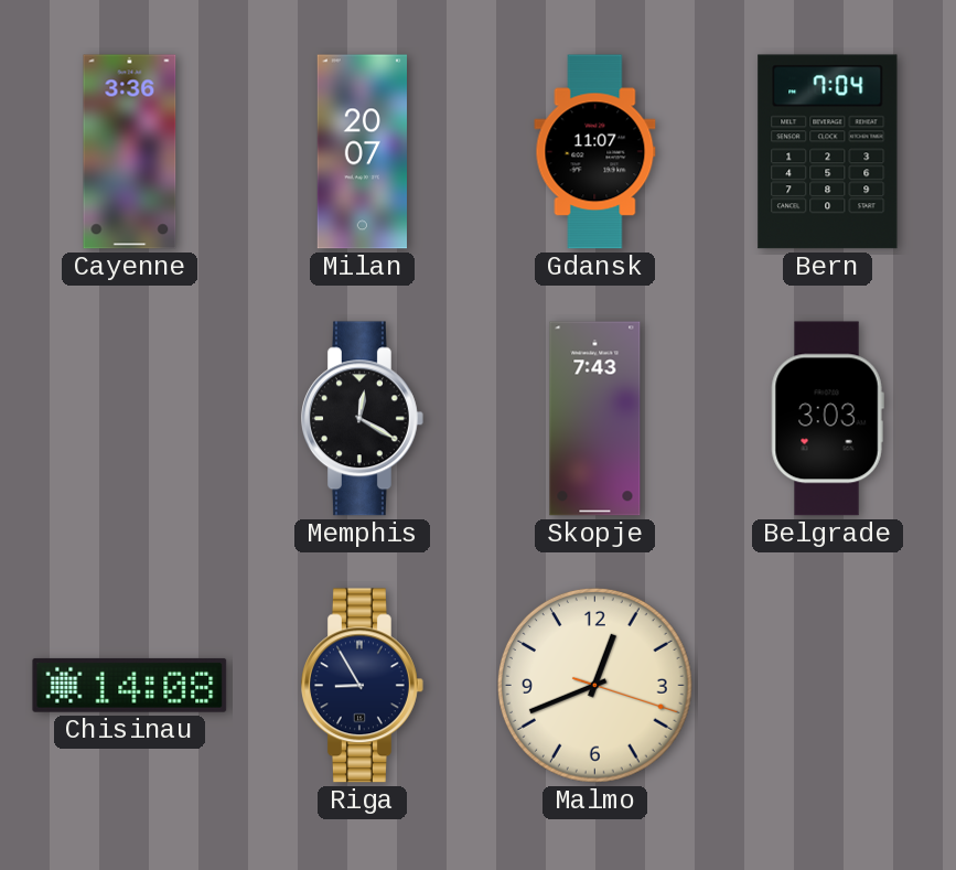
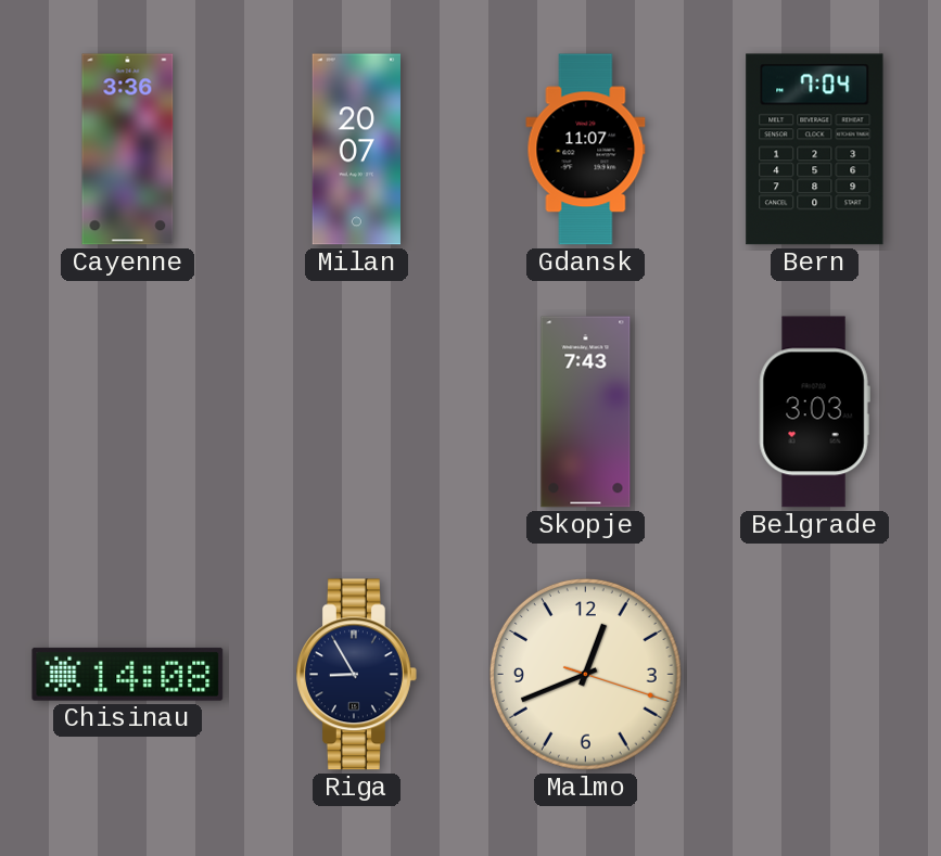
Memphis: 12:20 -> none
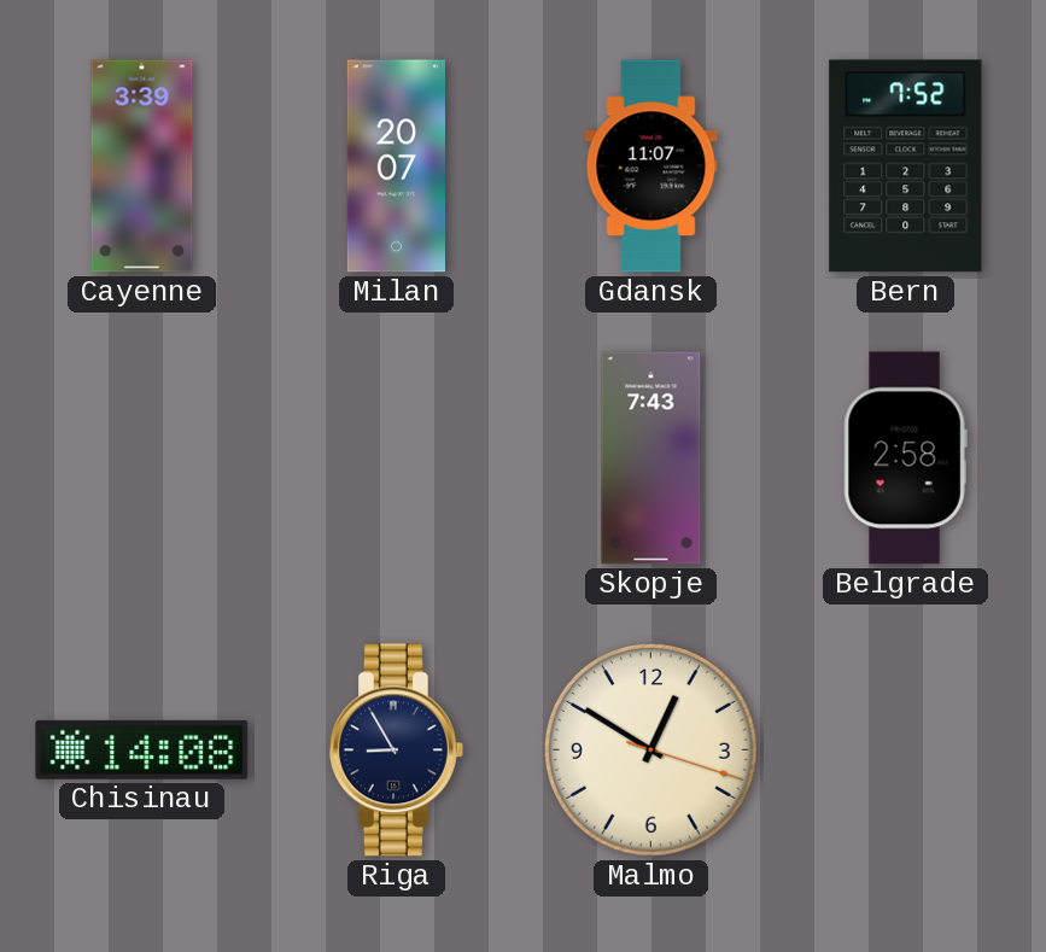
Cayenne: 3:36 -> 3:39
Bern: 7:04 -> 7:52
Belgrade: 3:03 -> 2:58
Malmo: 12:41 -> 12:50
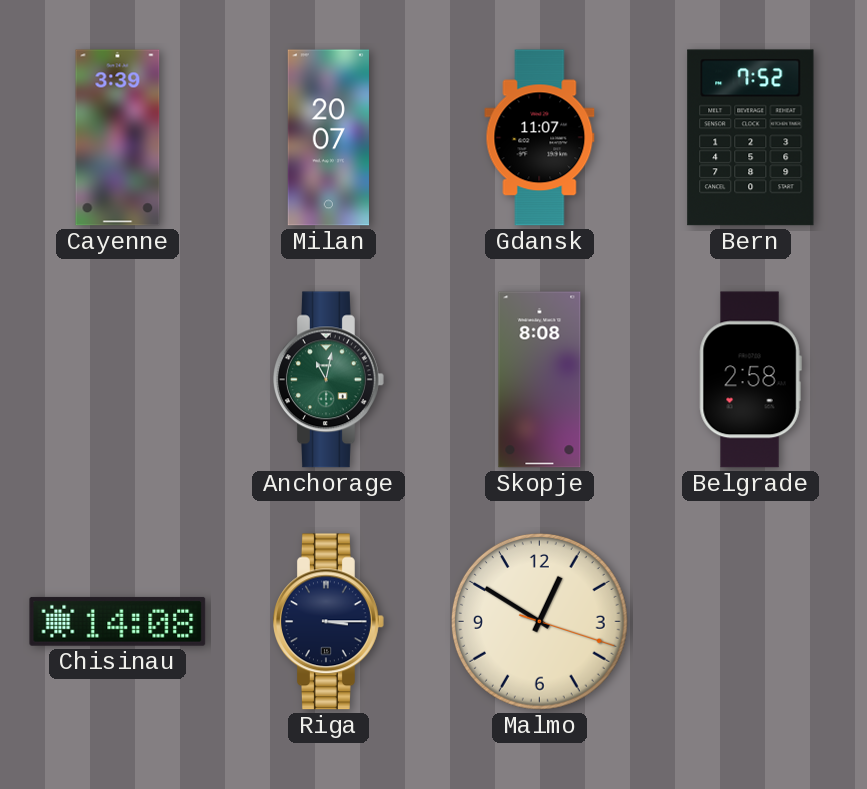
Anchorage: none -> 11:02
Skopje: 7:43 -> 8:08
Riga: 8:55 -> 3:15
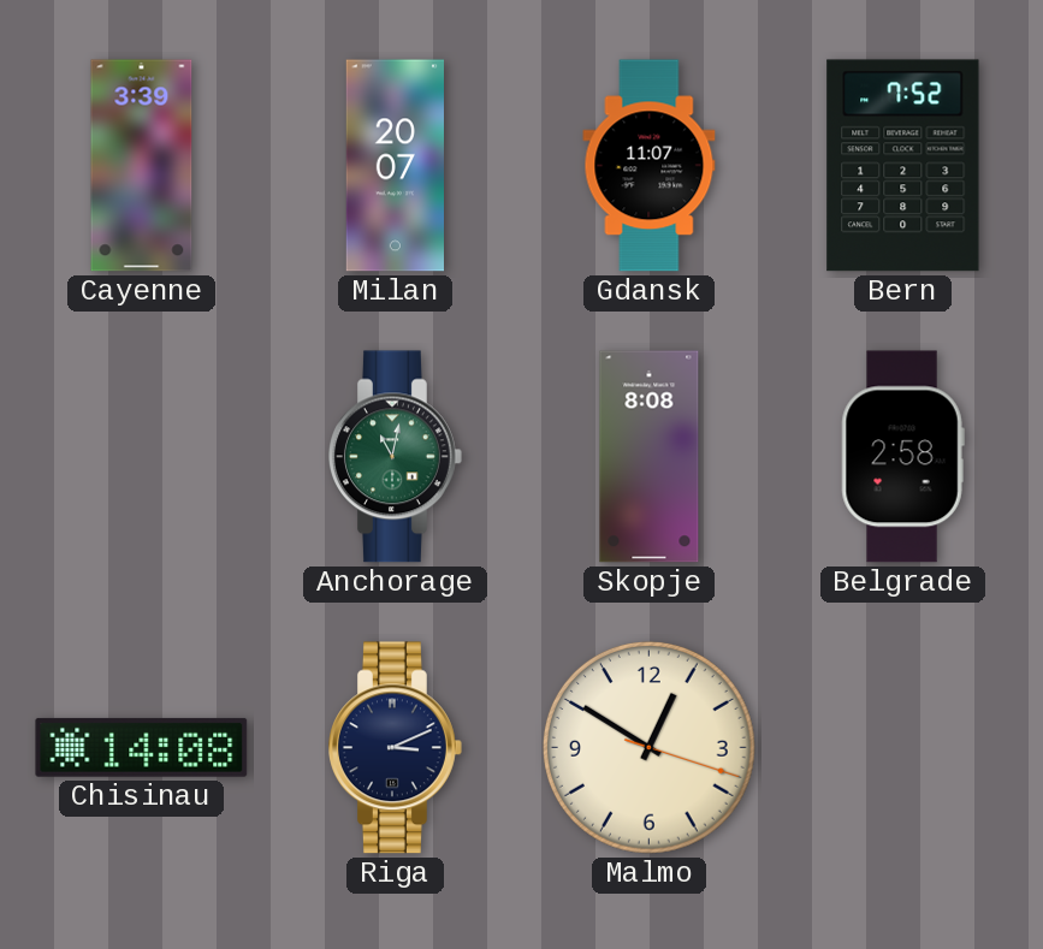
Riga: 3:15 -> 3:11
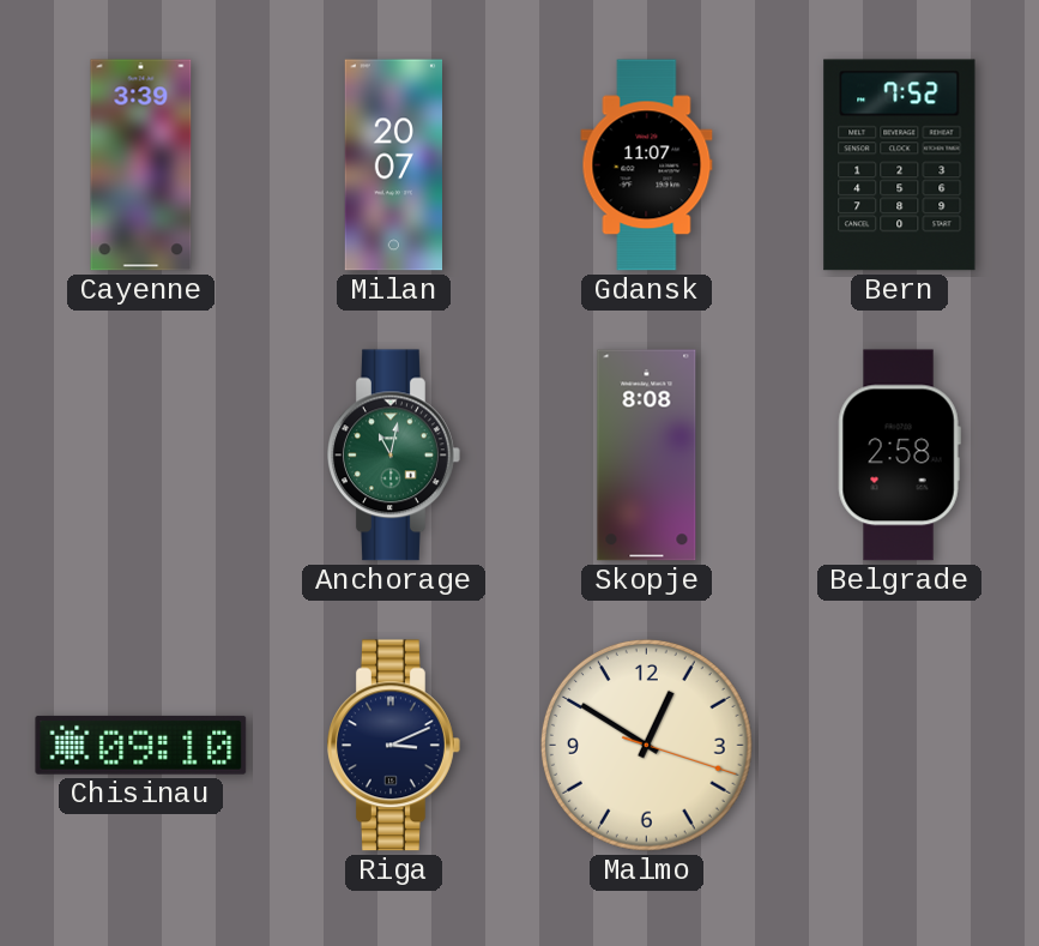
Chisinau: 14:08 -> 09:10
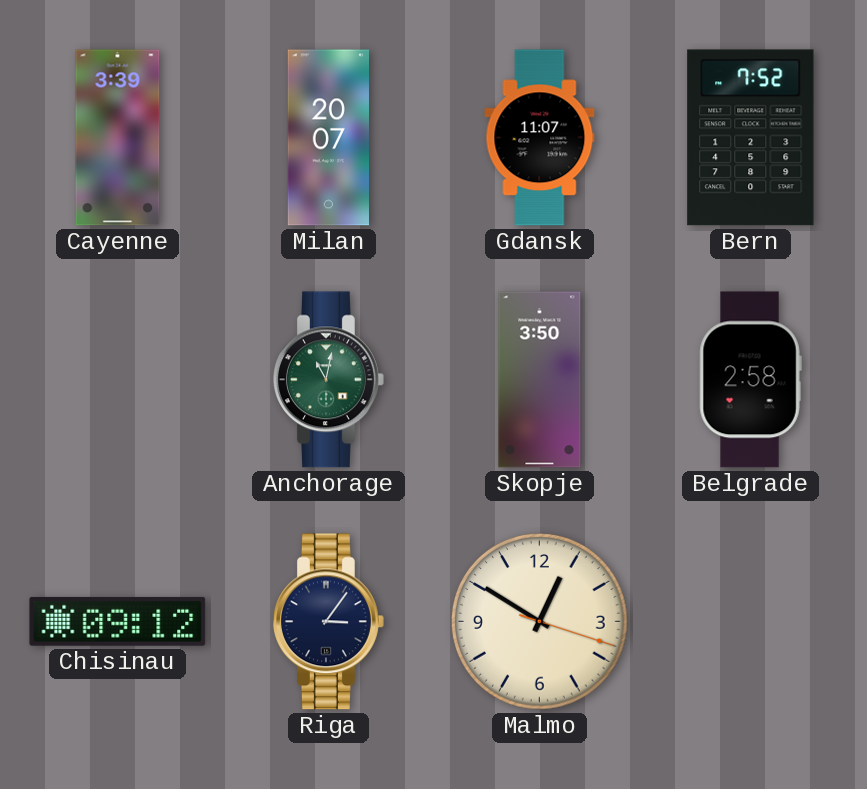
Skopje: 8:08 -> 3:50
Chisinau: 09:10 -> 09:12
Riga: 3:11 -> 3:06
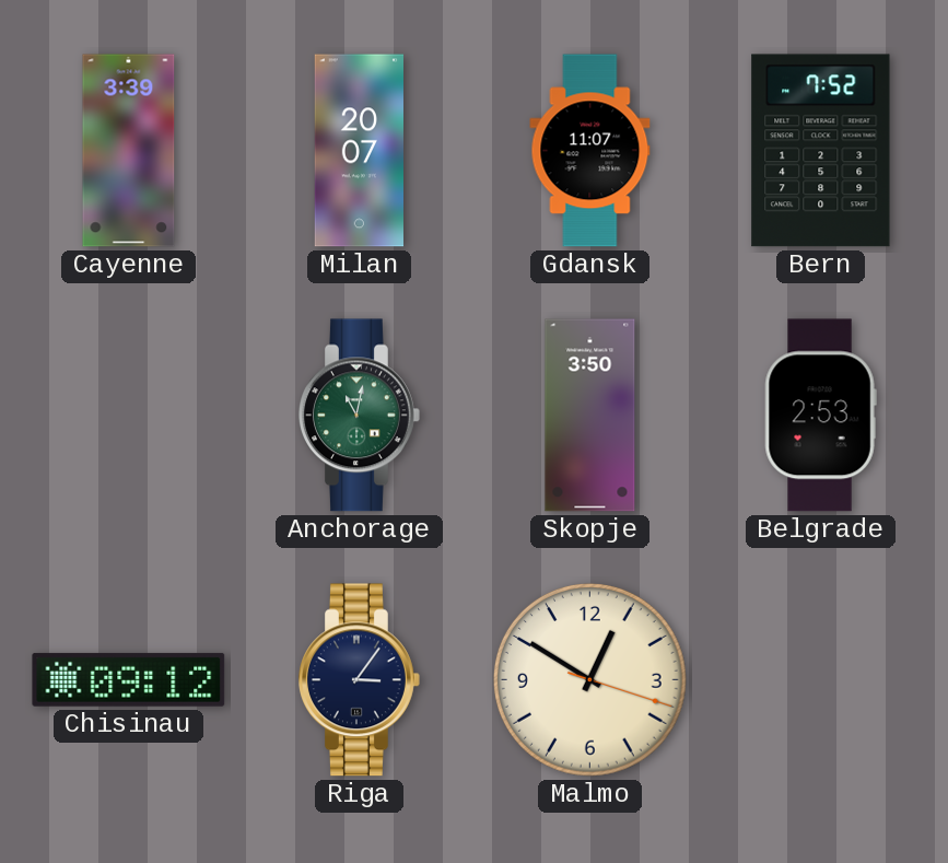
Belgrade: 2:58 -> 2:53
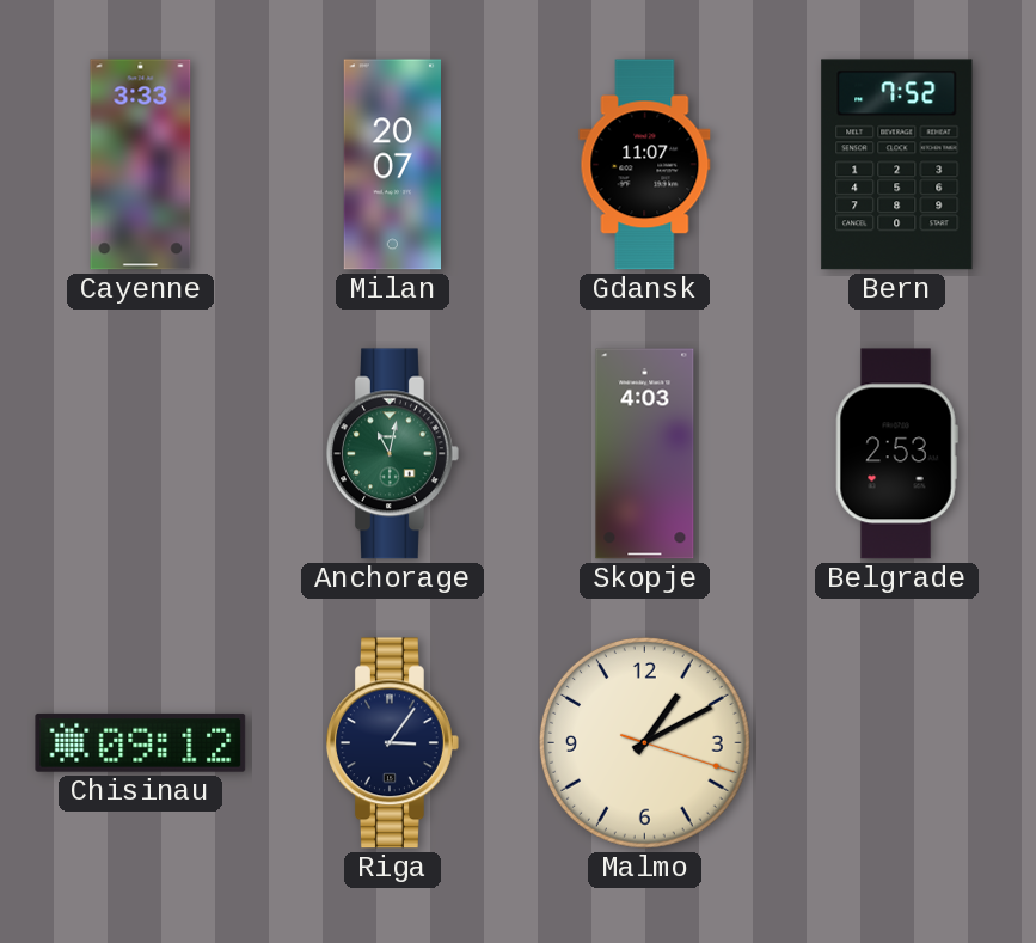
Cayenne: 3:39 -> 3:33
Skopje: 3:50 -> 4:03
Malmo: 12:50 -> 1:10
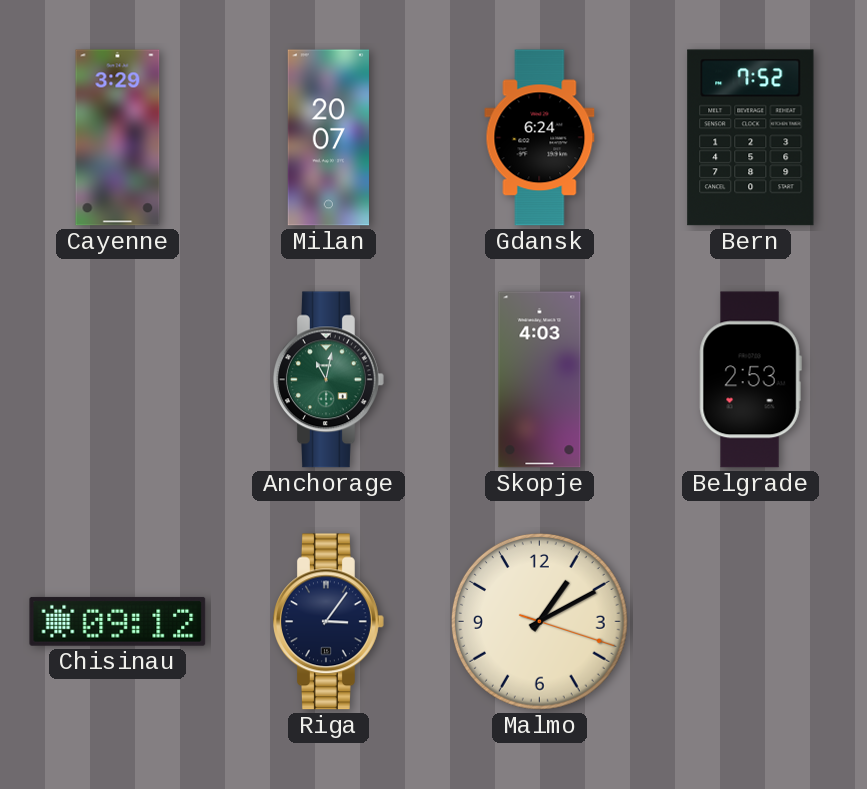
Cayenne: 3:33 -> 3:29
Gdansk: 11:07 -> 6:24
